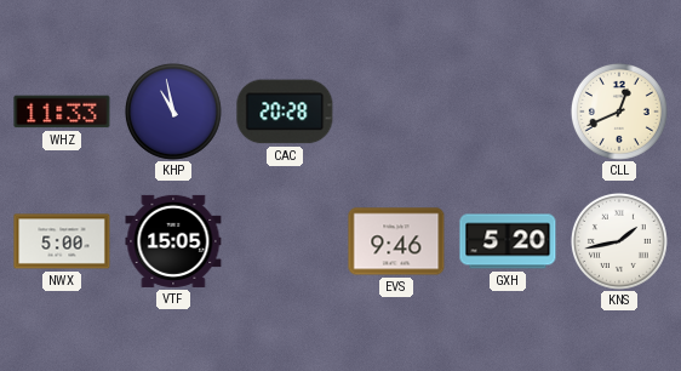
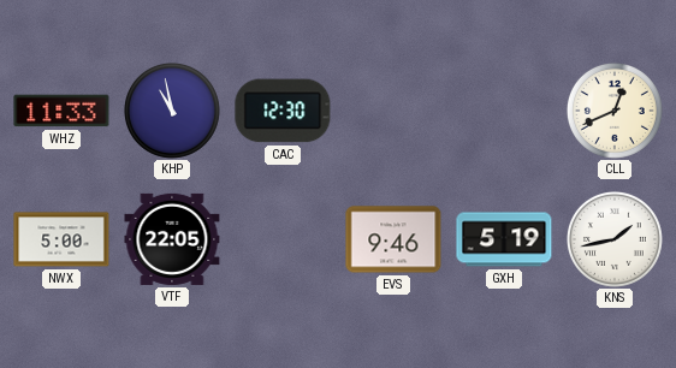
CAC: 20:28 -> 12:30
VTF: 15:05 -> 22:05
GXH: 5:20 -> 5:19
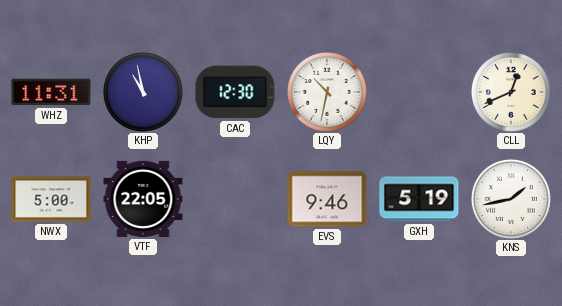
WHZ: 11:33 -> 11:31
LQY: none -> 10:32
